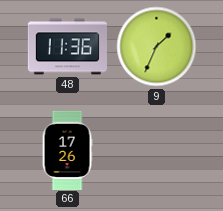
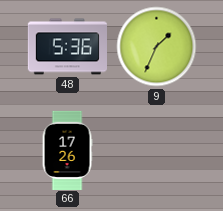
48: 11:36 -> 5:36
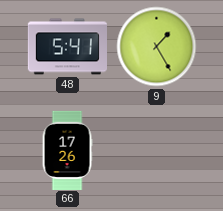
48: 5:36 -> 5:41
9: 1:34 -> 1:25
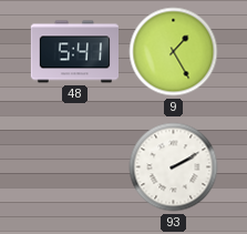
66: 17:26 -> none
93: none -> 2:10
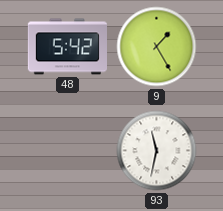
48: 5:41 -> 5:42
93: 2:10 -> 11:32
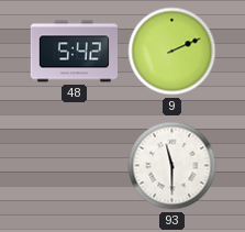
9: 1:25 -> 2:11
93: 11:32 -> 11:30
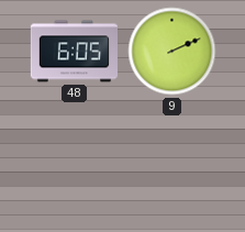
48: 5:42 -> 6:05
93: 11:30 -> none
